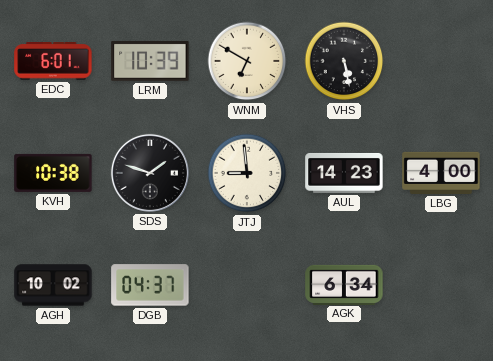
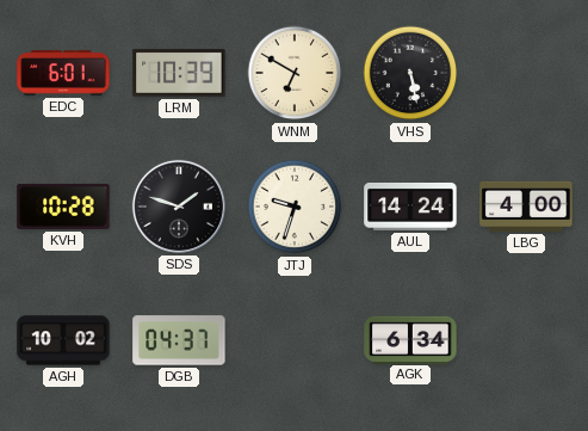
KVH: 10:38 -> 10:28
JTJ: 8:59 -> 9:33
AUL: 14:23 -> 14:24
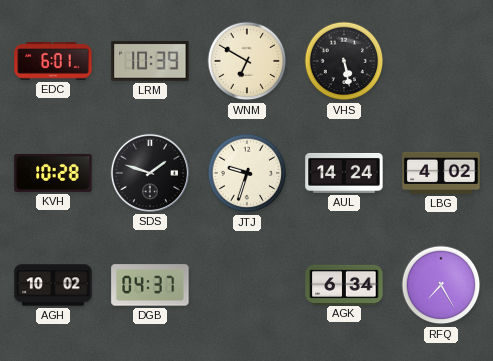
LBG: 4:00 -> 4:02
RFQ: none -> 7:25
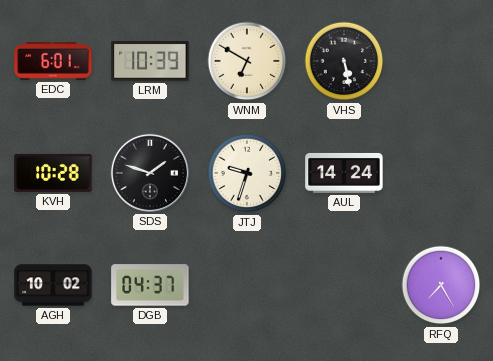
LBG: 4:02 -> none
AGK: 6:34 -> none
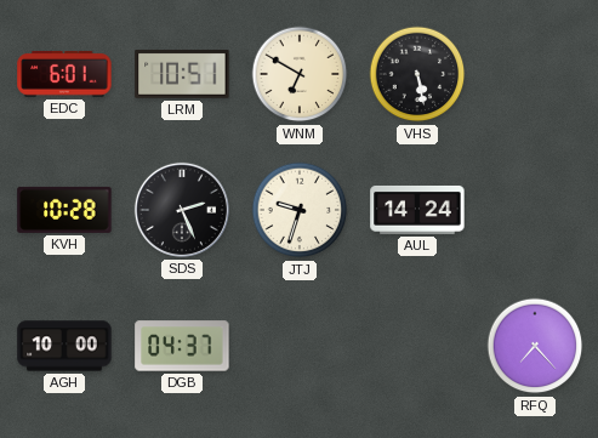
LRM: 10:39 -> 10:51
SDS: 1:48 -> 2:26
AGH: 10:02 -> 10:00
RFQ: 7:25 -> 7:23
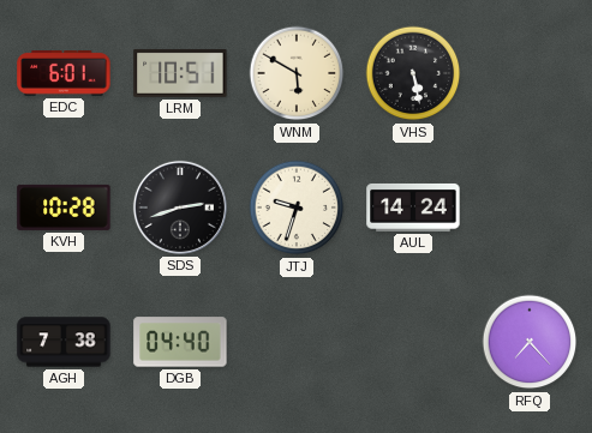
WNM: 6:50 -> 5:50
SDS: 2:26 -> 2:42
AGH: 10:00 -> 7:38
DGB: 04:37 -> 04:40
